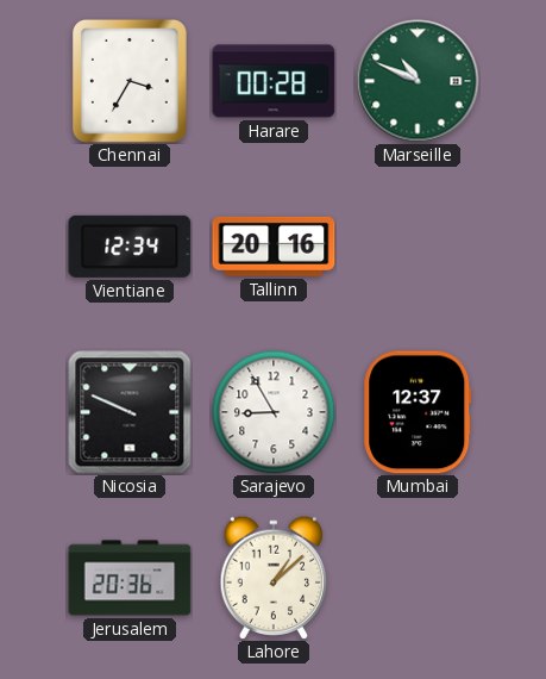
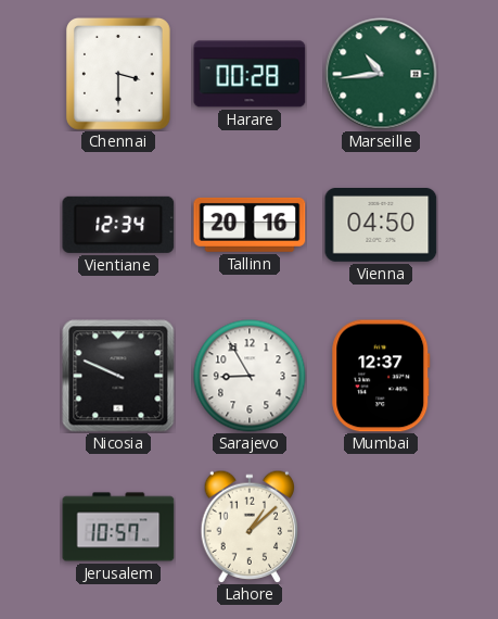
Chennai: 3:35 -> 3:30
Marseille: 10:49 -> 10:44
Vienna: none -> 04:50
Jerusalem: 20:36 -> 10:57
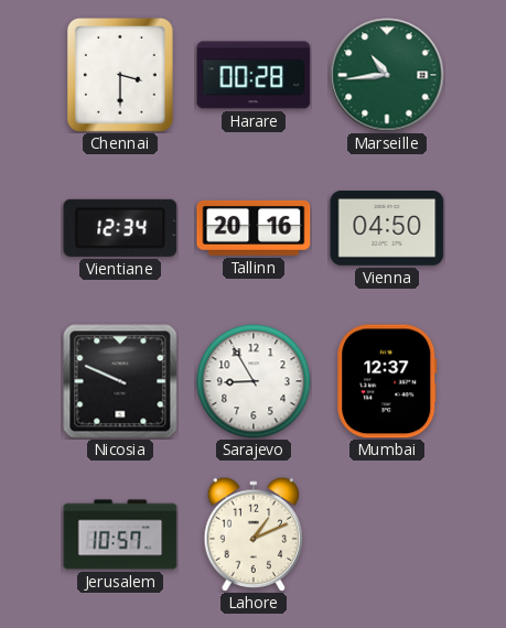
Lahore: 1:08 -> 1:11
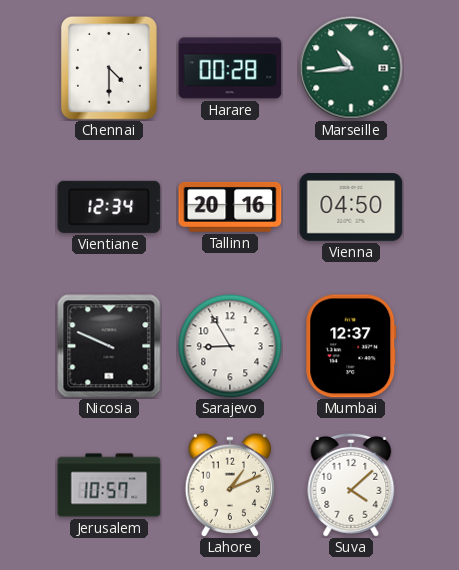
Chennai: 3:30 -> 4:30
Suva: none -> 4:08
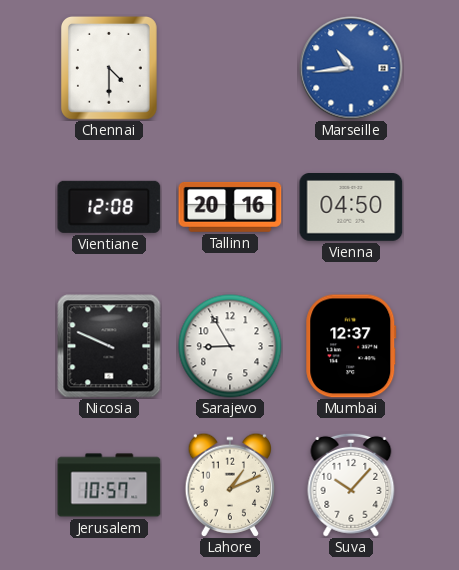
Harare: 00:28 -> none
Marseille dial: green -> blue
Vientiane: 12:34 -> 12:08
Suva: 4:08 -> 10:07
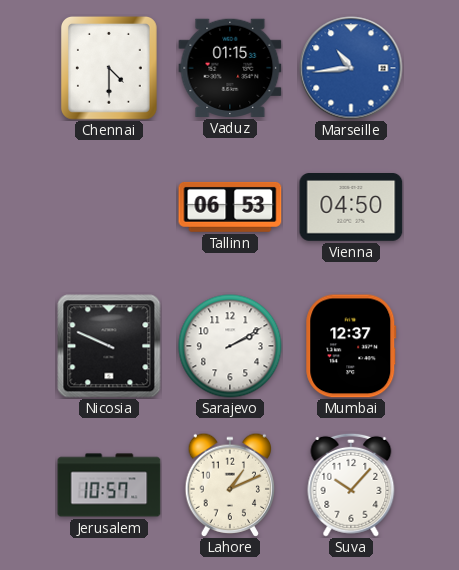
Vaduz: none -> 01:15
Vientiane: 12:08 -> none
Tallinn: 20:16 -> 06:53
Sarajevo: 8:55 -> 2:10
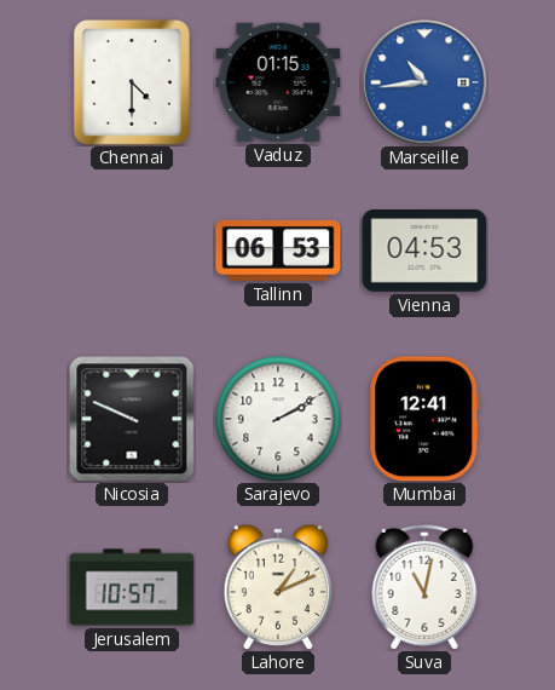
Vienna: 04:50 -> 04:53
Mumbai: 12:37 -> 12:41
Suva: 10:07 -> 11:02
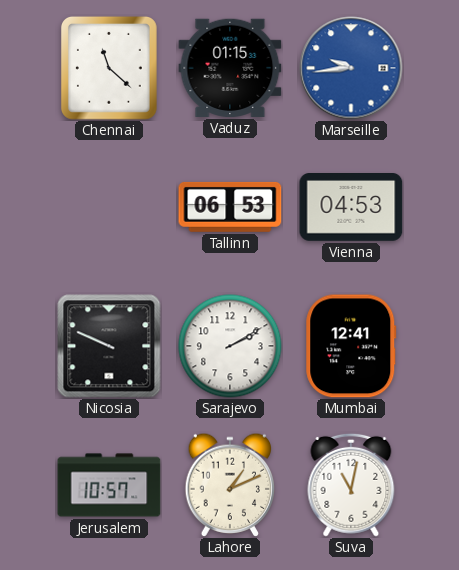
Chennai: 4:30 -> 11:22
Marseille: 10:44 -> 9:44
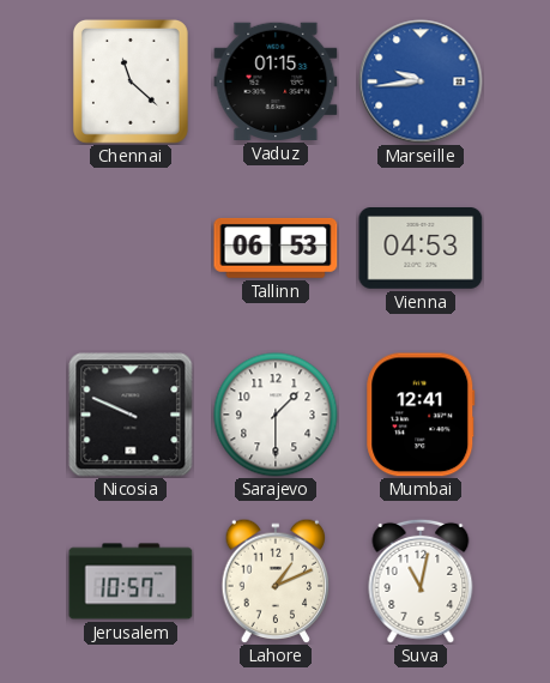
Sarajevo: 2:10 -> 1:30
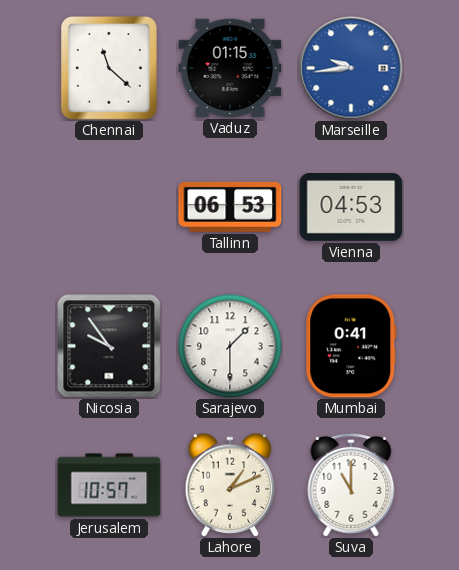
Nicosia: 9:49 -> 9:54
Mumbai: 12:41 -> 0:41
Suva: 11:02 -> 11:00
